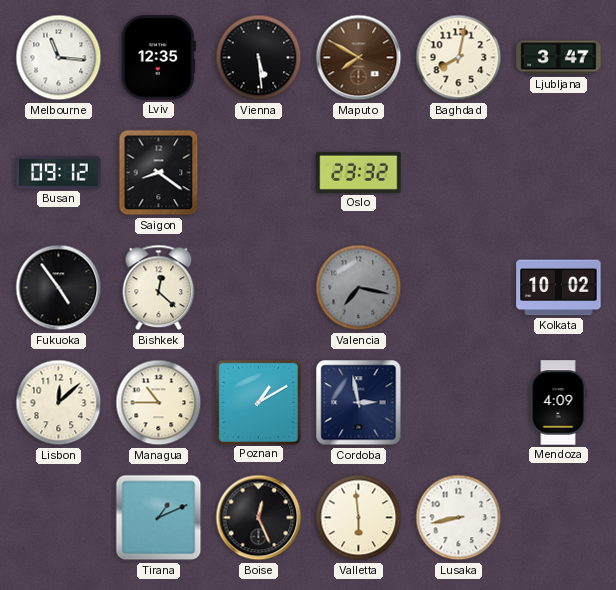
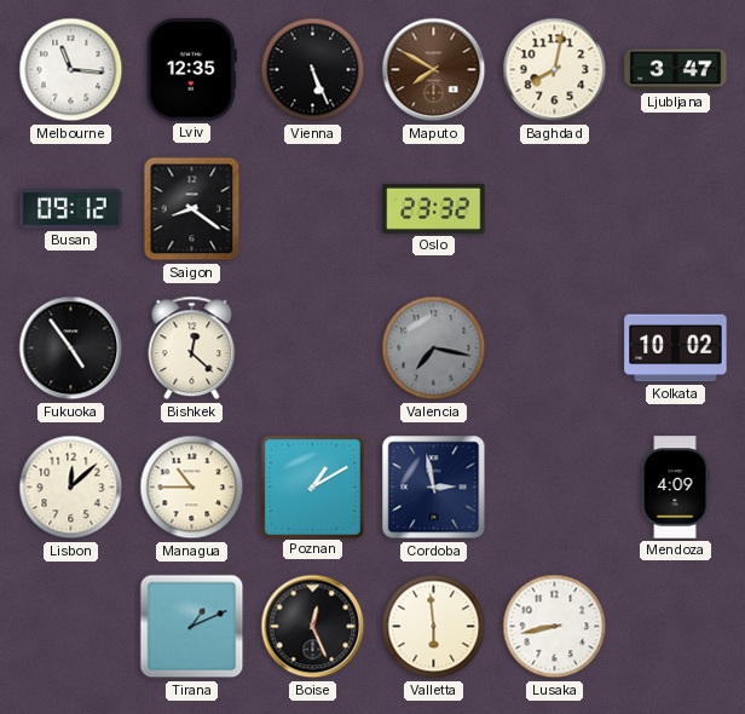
Vienna: 5:29 -> 5:26
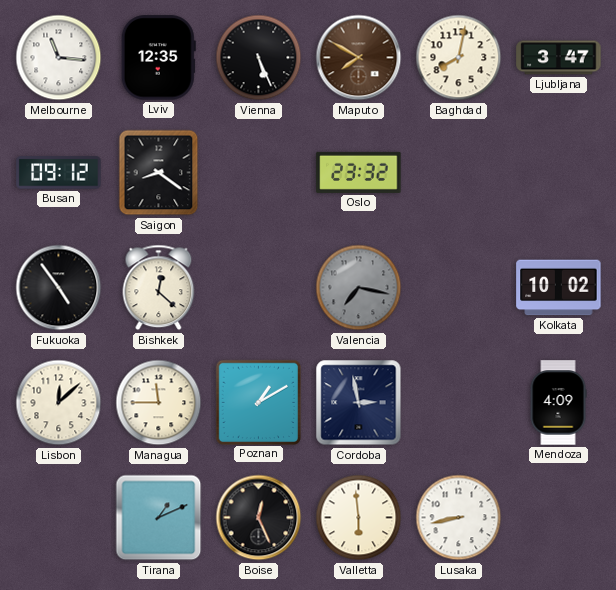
Managua: 10:45 -> 11:45
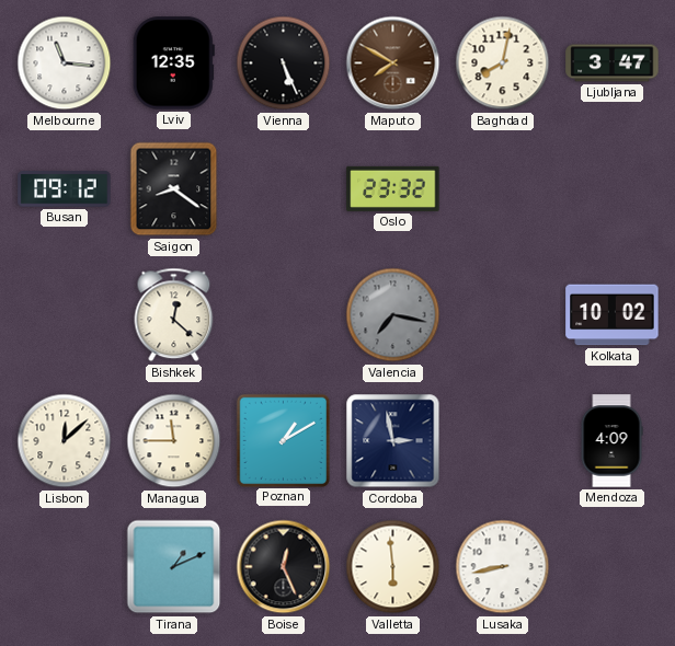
Fukuoka: 4:54 -> none
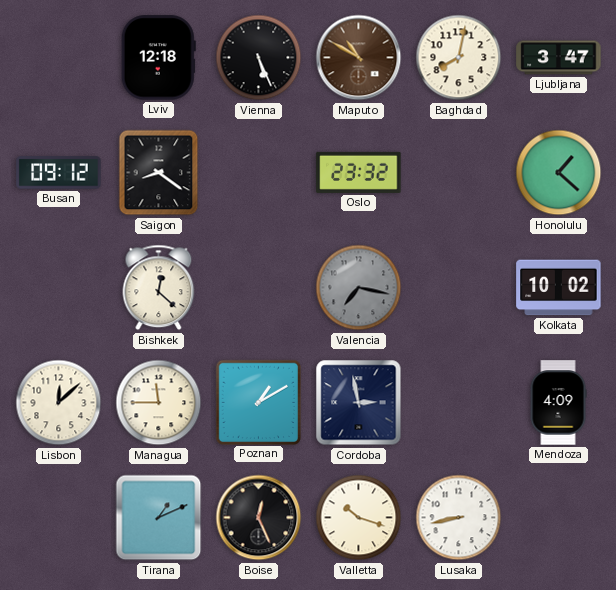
Melbourne: 11:16 -> none
Lviv: 12:35 -> 12:18
Maputo: 7:50 -> 10:50
Honolulu: none -> 1:22
Valletta: 5:59 -> 10:18
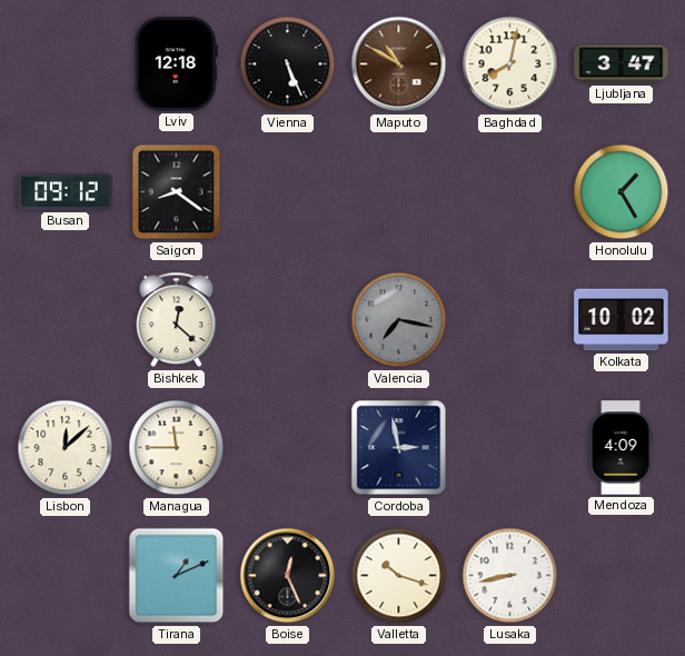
Oslo: 23:32 -> none
Honolulu: 1:22 -> 1:25
Poznan: 1:10 -> none
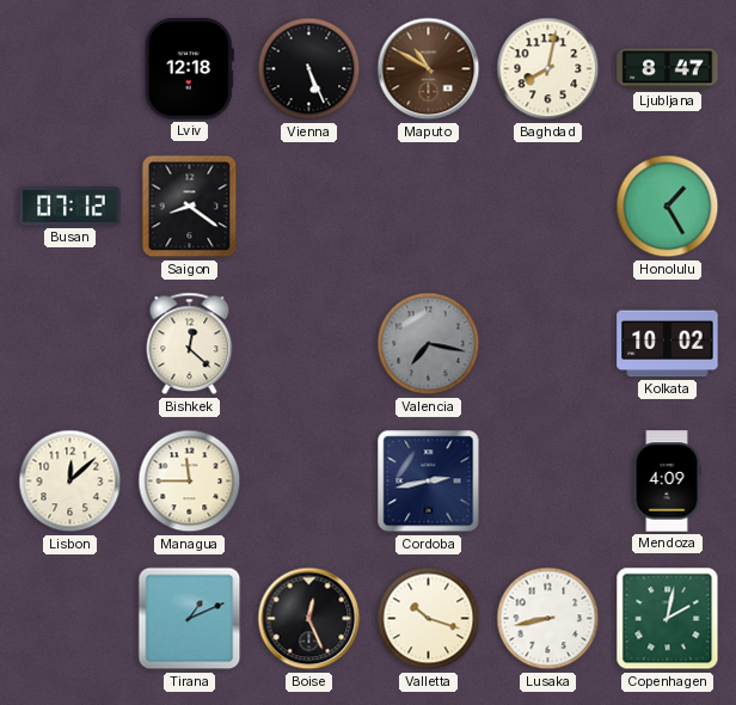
Ljubljana: 3:47 -> 8:47
Busan: 09:12 -> 07:12
Cordoba: 2:58 -> 2:43
Copenhagen: none -> 2:02
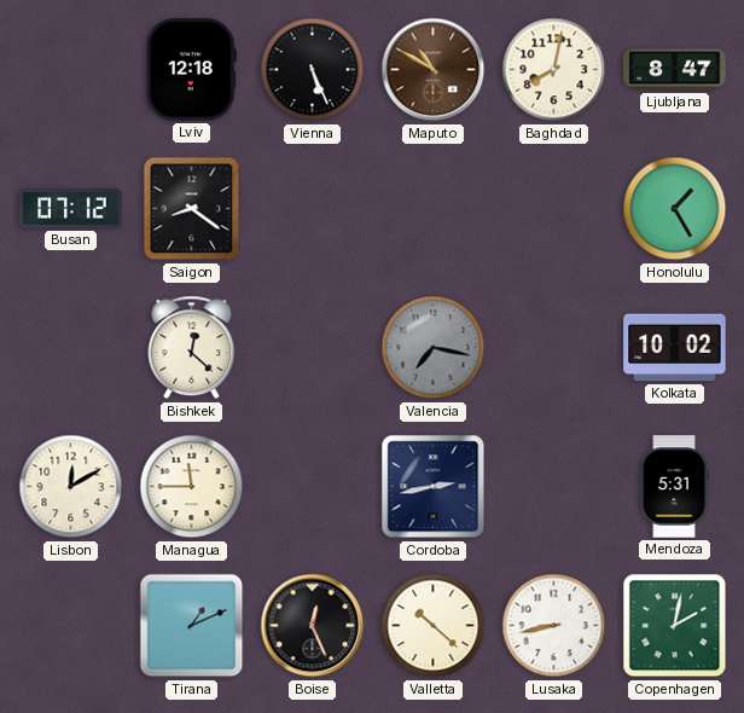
Lisbon: 12:08 -> 12:10
Mendoza: 4:09 -> 5:31
Valletta: 10:18 -> 10:22
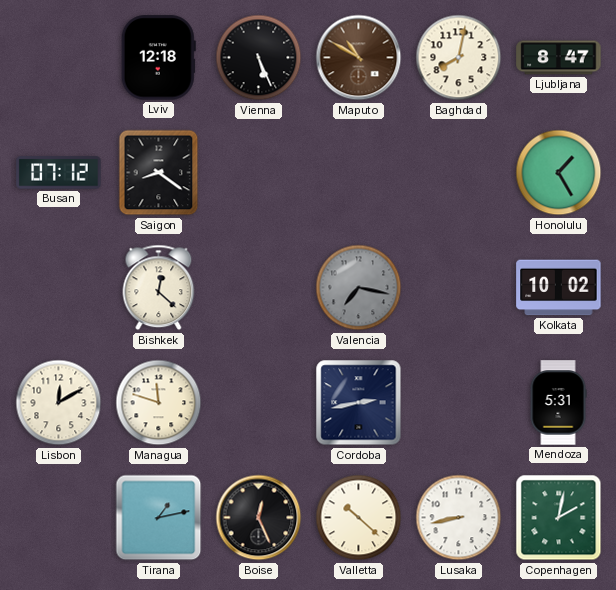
Managua: 11:45 -> 11:48
Tirana: 1:11 -> 1:13
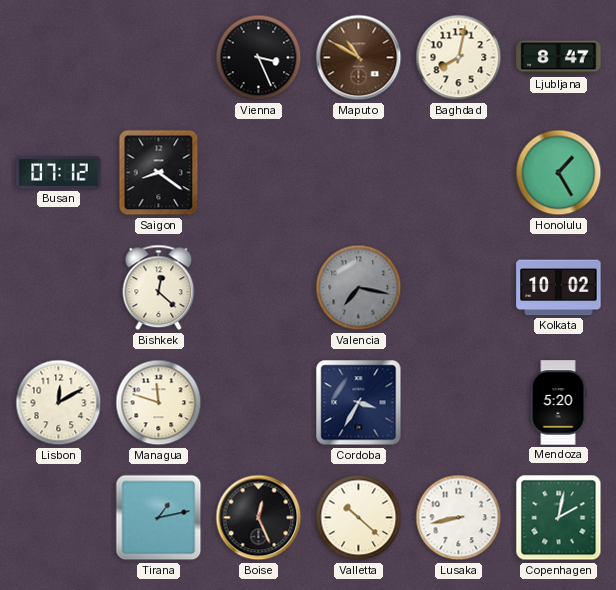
Lviv: 12:18 -> none
Vienna: 5:26 -> 3:26
Cordoba: 2:43 -> 3:35
Mendoza: 5:31 -> 5:20
